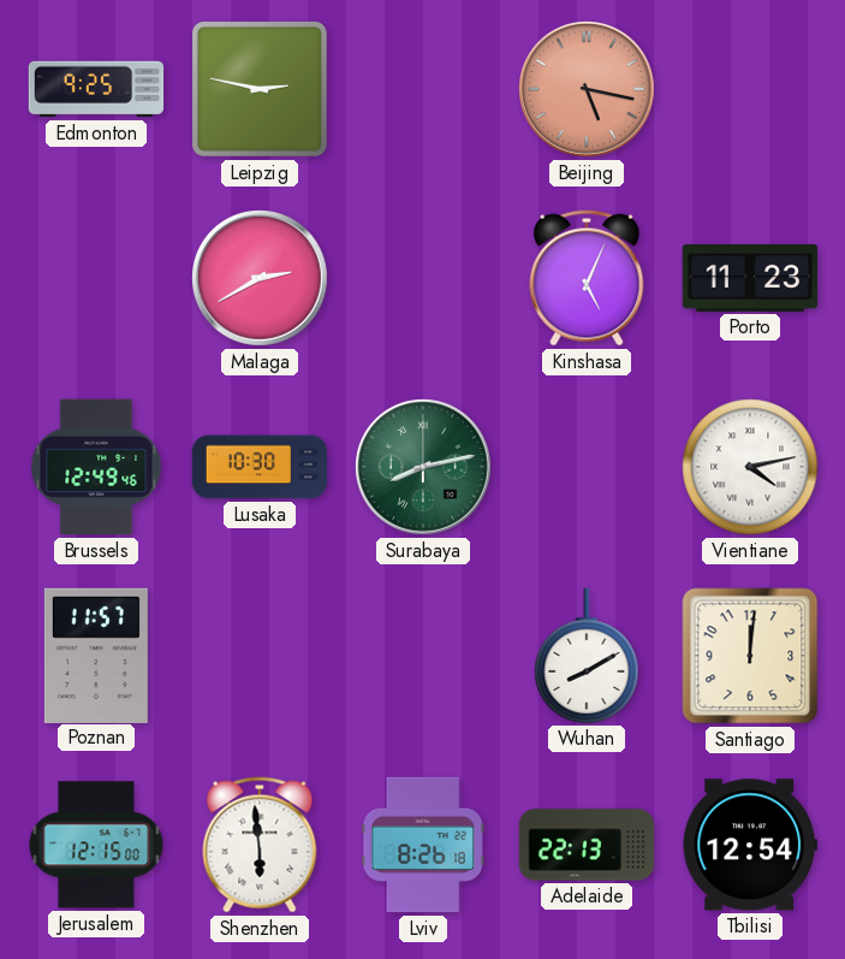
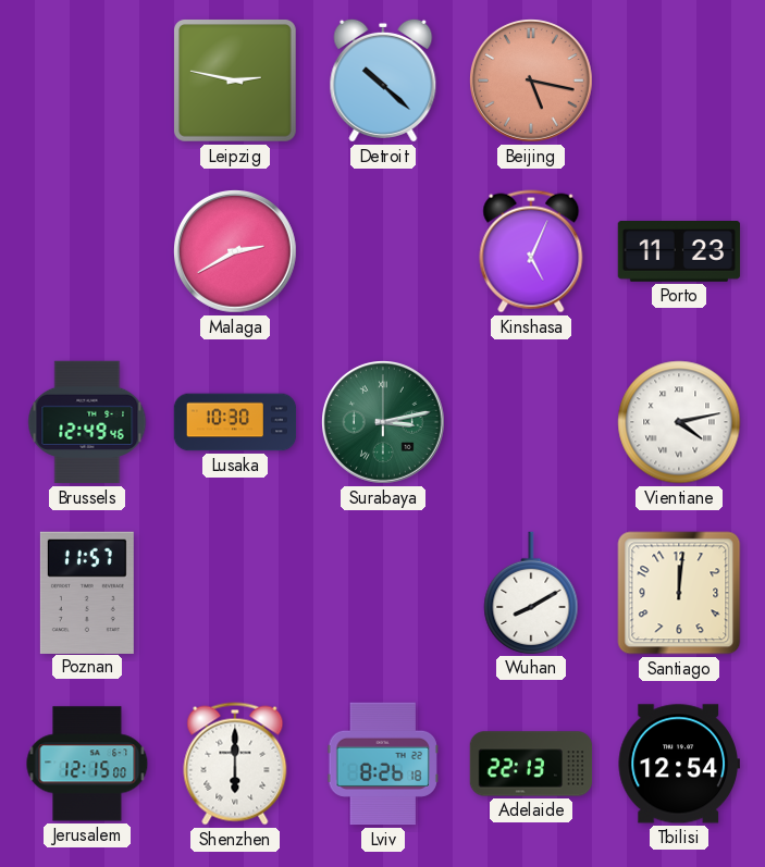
Edmonton: 9:25 -> none
Detroit: none -> 10:22
Surabaya: 8:13 -> 3:13
Shenzhen: 5:59 -> 6:00
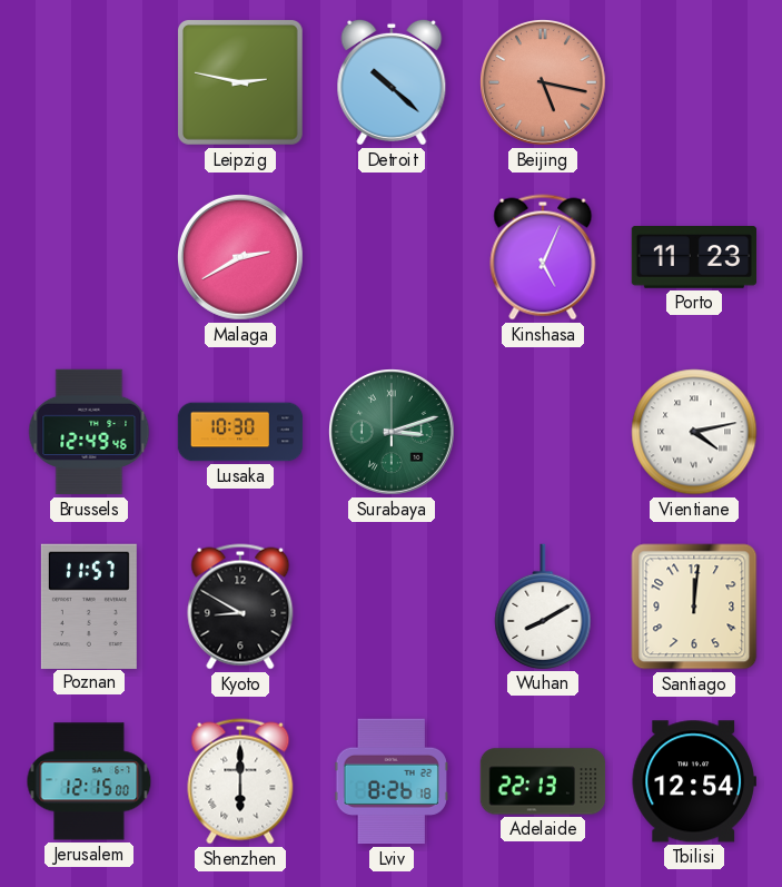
Surabaya: 3:13 -> 3:12
Kyoto: none -> 8:50
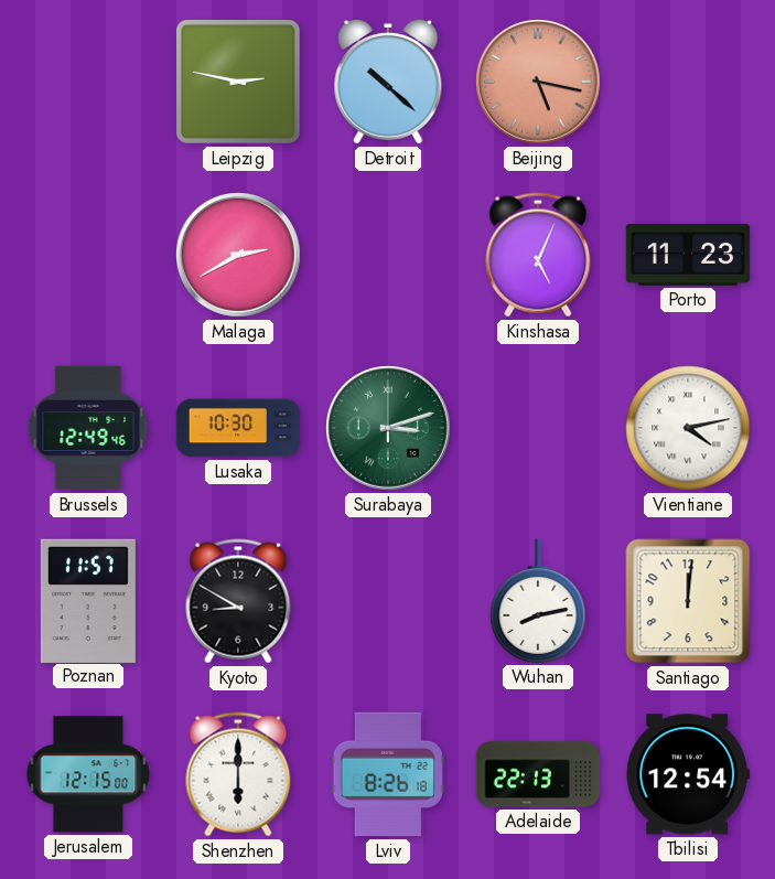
Wuhan: 8:10 -> 8:13
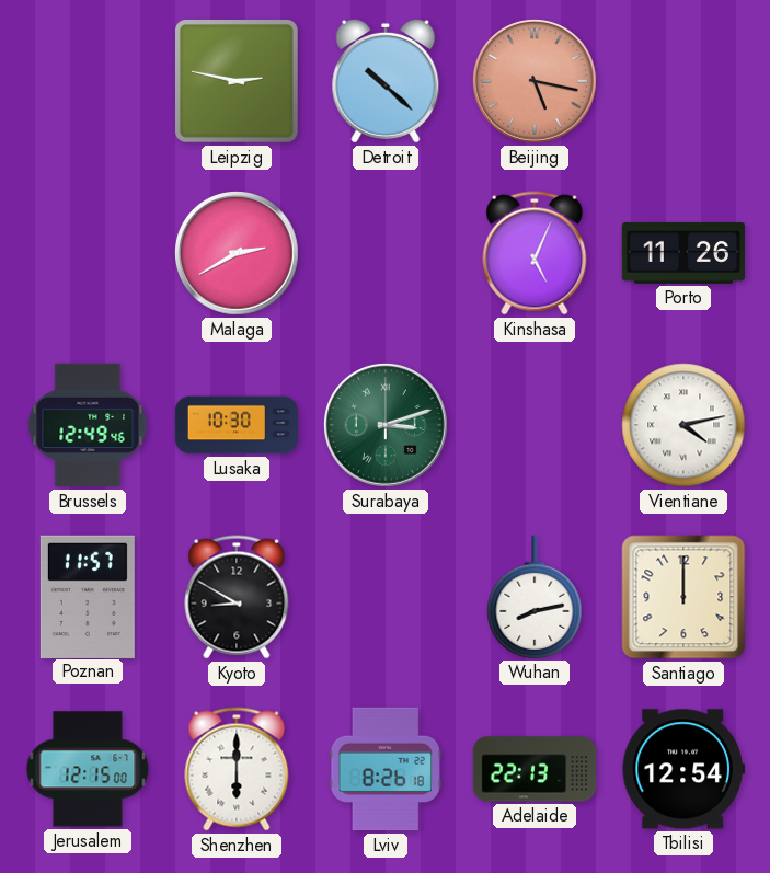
Porto: 11:23 -> 11:26
Santiago: 12:01 -> 12:00
